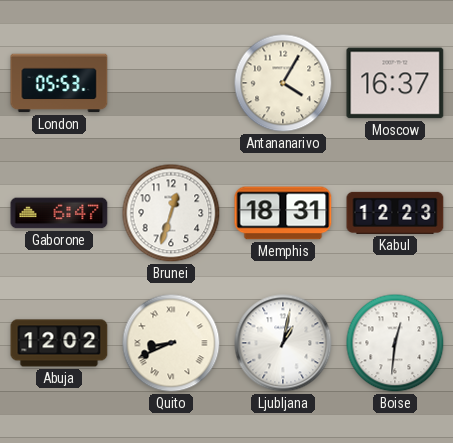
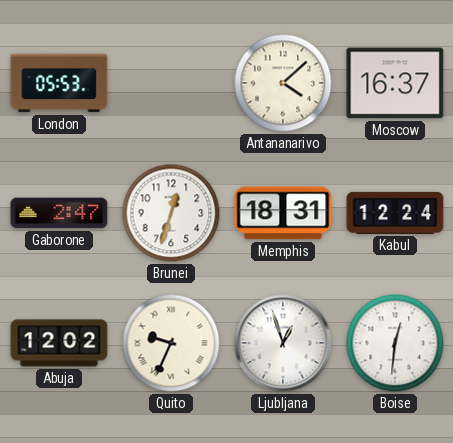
Antananarivo: 4:05 -> 4:08
Gaborone: 6:47 -> 2:47
Kabul: 12:23 -> 12:24
Quito: 8:41 -> 9:34
Ljubljana: 1:02 -> 12:57
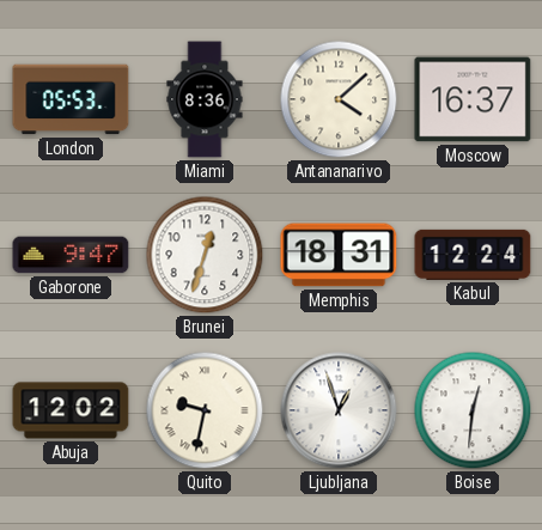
Miami: none -> 8:36
Gaborone: 2:47 -> 9:47
Quito: 9:34 -> 9:32
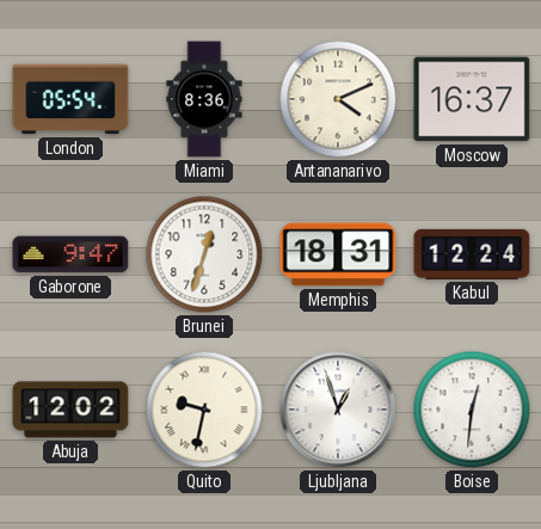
London: 05:53 -> 05:54
Antananarivo: 4:08 -> 4:11
